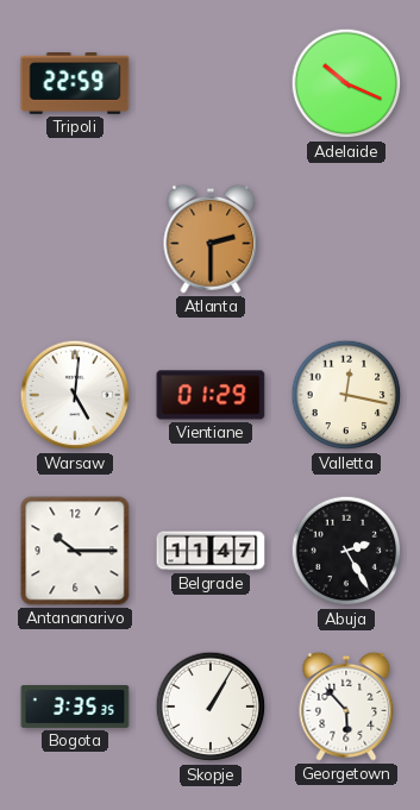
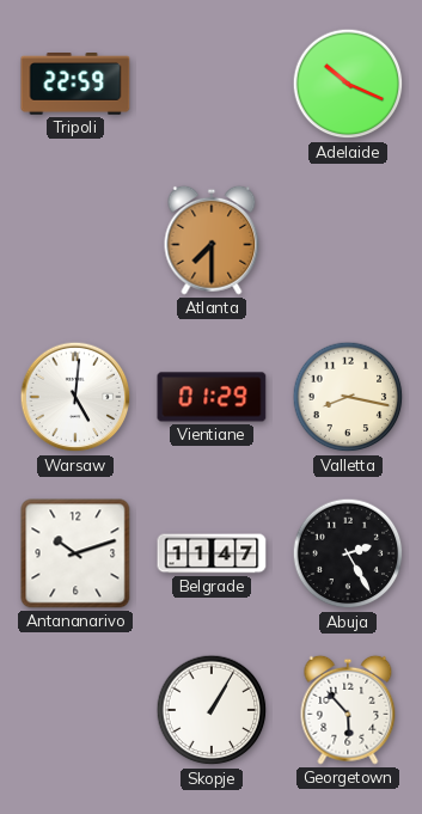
Atlanta: 2:30 -> 7:30
Valletta: 12:17 -> 8:17
Antananarivo: 10:15 -> 10:12
Bogota: 3:35 -> none
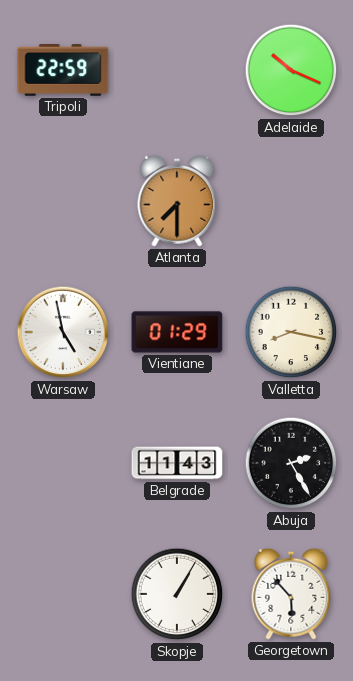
Warsaw: 5:01 -> 4:58
Antananarivo: 10:12 -> none
Belgrade: 11:47 -> 11:43
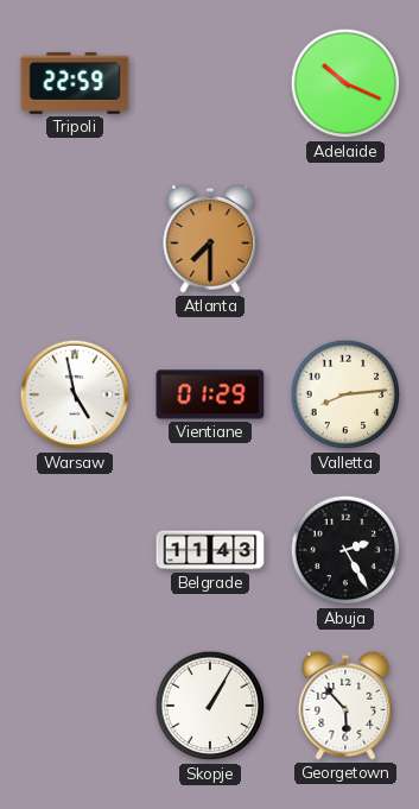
Valletta: 8:17 -> 8:14
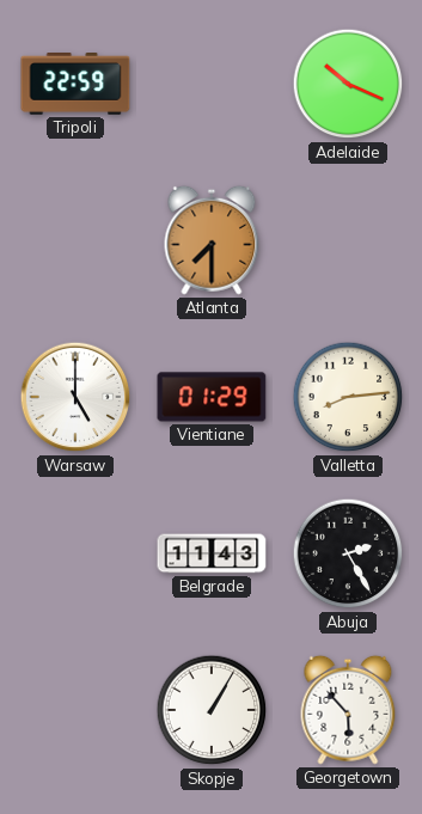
Warsaw: 4:58 -> 5:00
